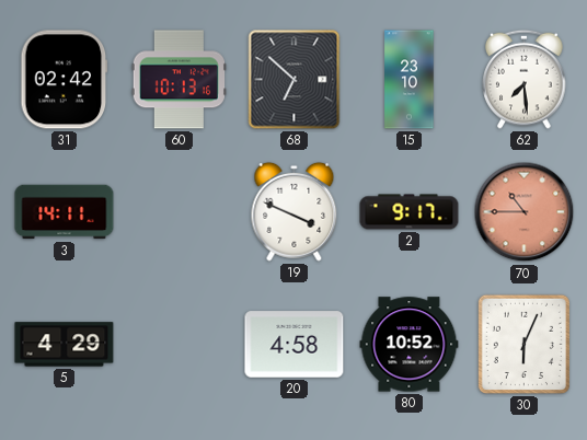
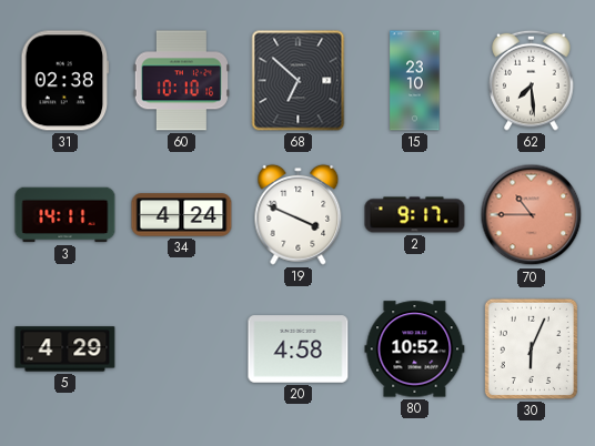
31: 02:42 -> 02:38
60: 10:13 -> 10:10
34: none -> 4:24
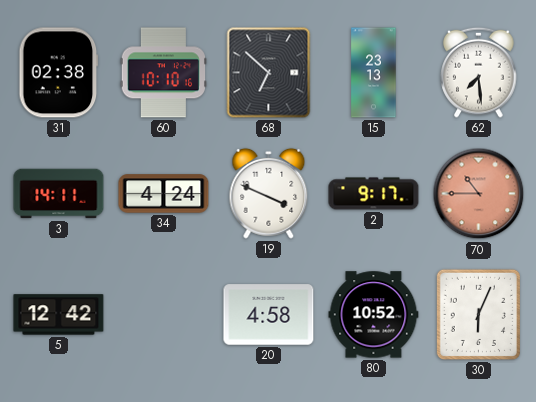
15: 23:10 -> 23:13
5: 4:29 -> 12:42
